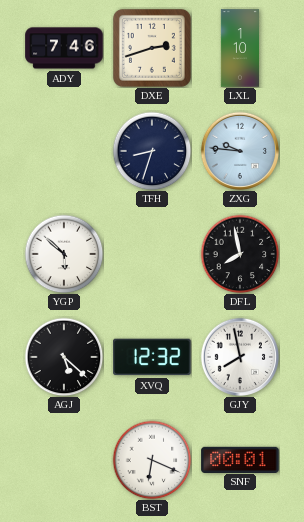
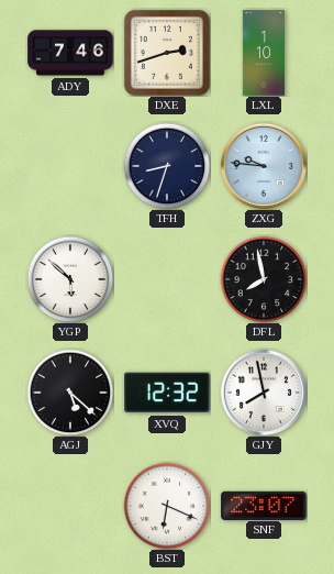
SNF: 00:01 -> 23:07
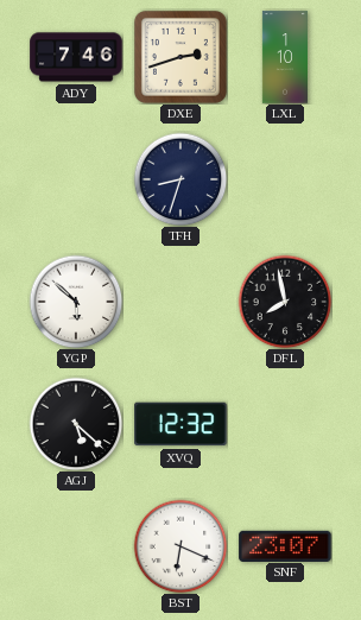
ZXG: 9:46 -> none
GJY: 7:58 -> none
